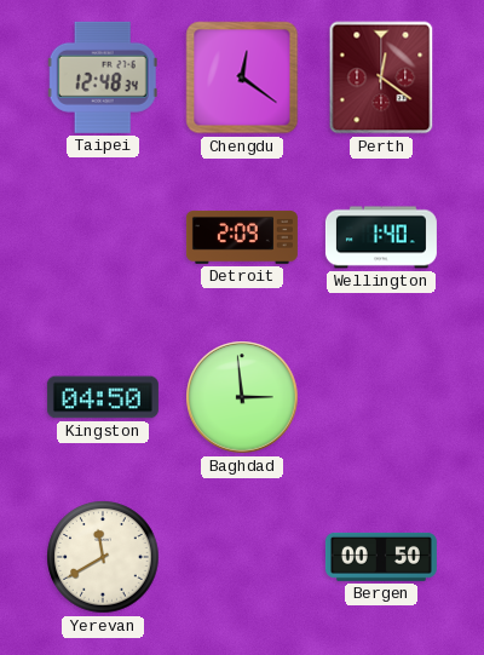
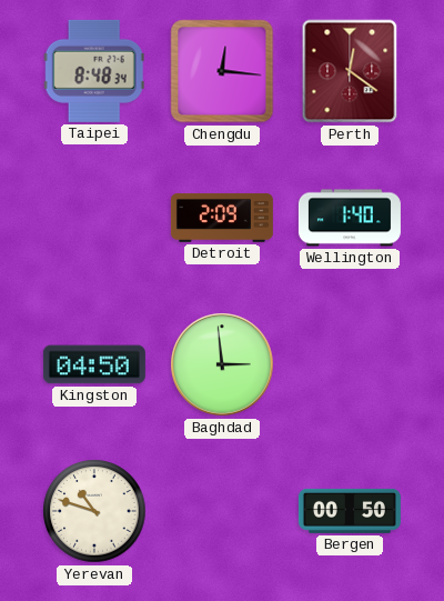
Taipei: 12:48 -> 8:48
Chengdu: 12:21 -> 12:16
Yerevan: 11:40 -> 10:48
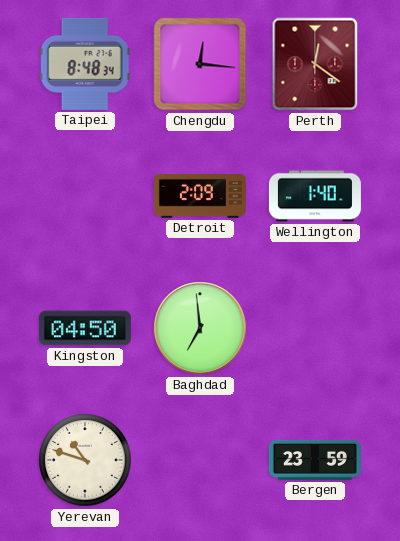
Baghdad: 2:59 -> 6:59
Bergen: 00:50 -> 23:59
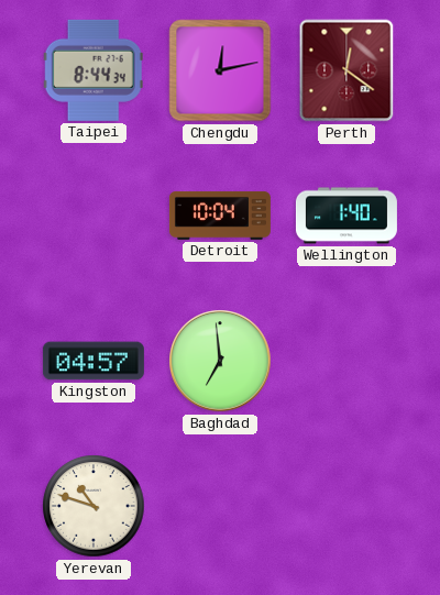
Taipei: 8:48 -> 8:44
Chengdu: 12:16 -> 12:13
Detroit: 2:09 -> 10:04
Kingston: 04:50 -> 04:57
Bergen: 23:59 -> none
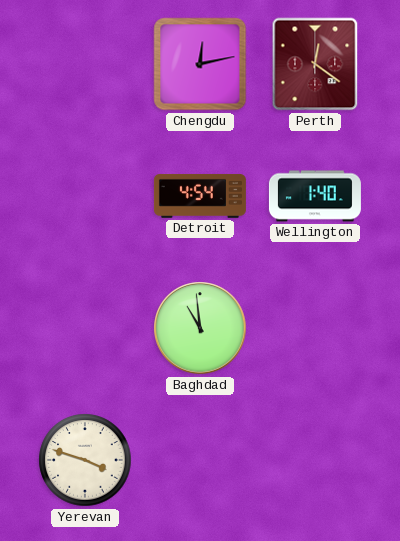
Taipei: 8:44 -> none
Detroit: 10:04 -> 4:54
Kingston: 04:57 -> none
Baghdad: 6:59 -> 10:59
Yerevan: 10:48 -> 3:48
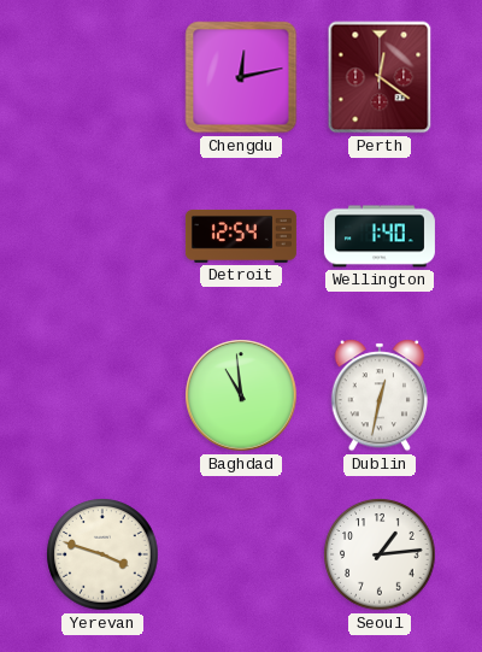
Detroit: 4:54 -> 12:54
Dublin: none -> 12:32
Seoul: none -> 1:14
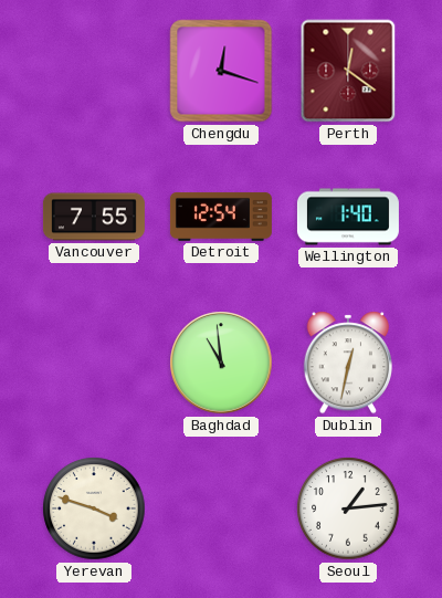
Chengdu: 12:13 -> 12:18
Vancouver: none -> 7:55
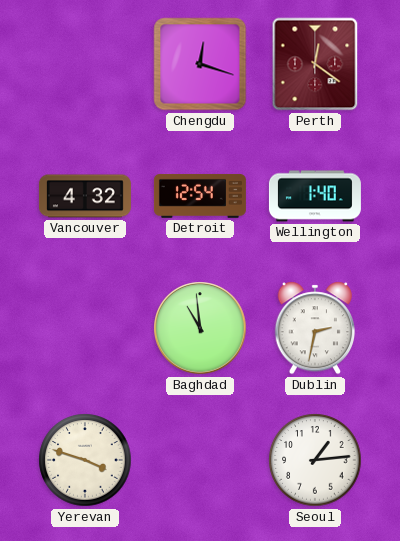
Vancouver: 7:55 -> 4:32
Dublin: 12:32 -> 2:32
